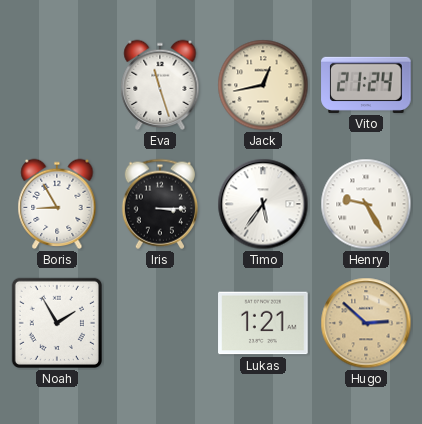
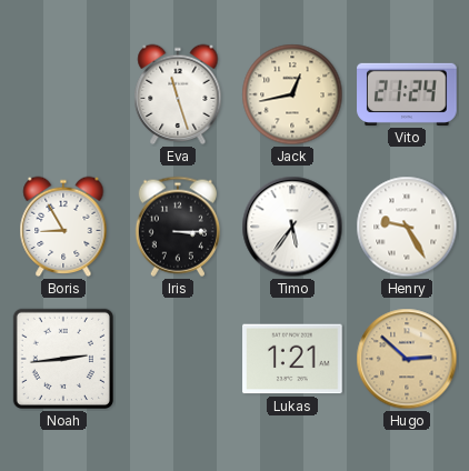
Noah: 1:55 -> 2:44
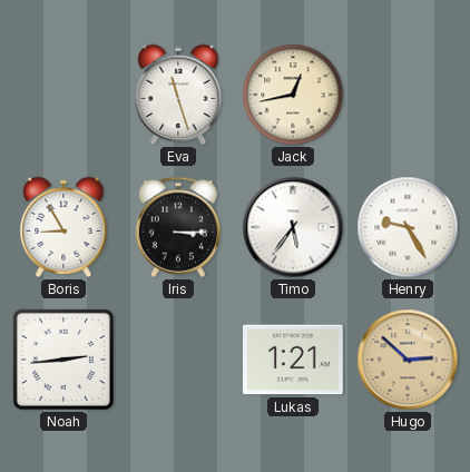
Vito: 21:24 -> none
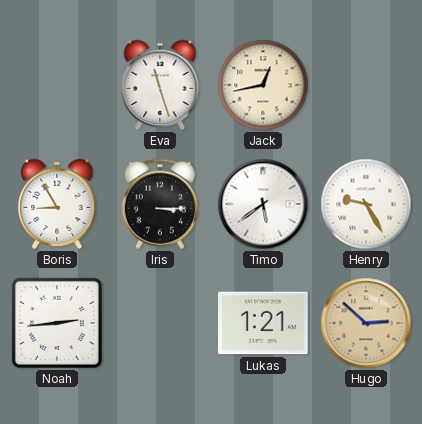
Timo: 5:36 -> 5:39
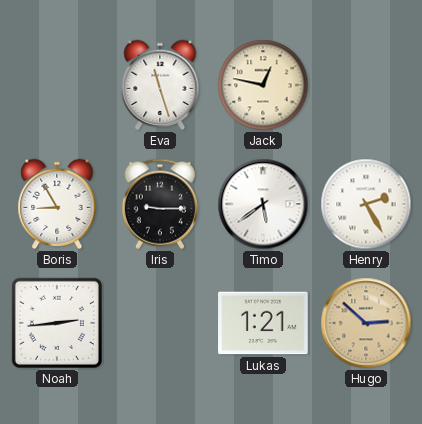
Jack: 12:43 -> 12:47
Iris: 3:15 -> 9:15
Henry: 9:25 -> 2:25
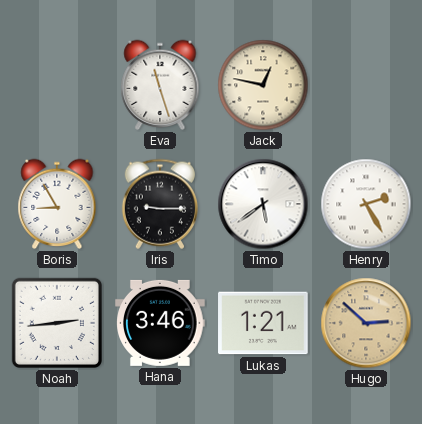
Hana: none -> 3:46
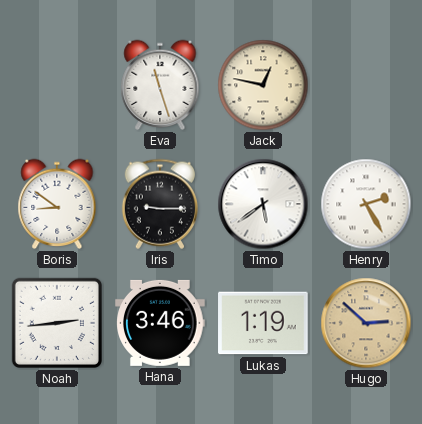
Boris: 8:55 -> 8:51
Lukas: 1:21 -> 1:19
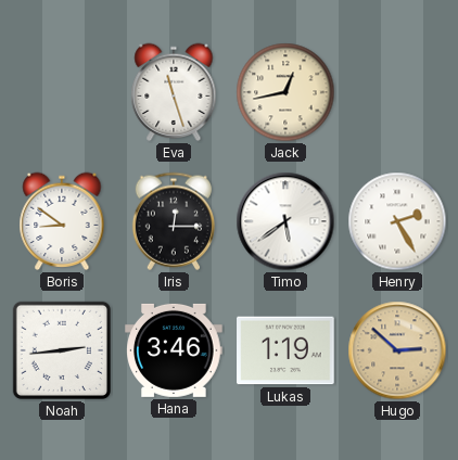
Jack: 12:47 -> 12:43
Iris: 9:15 -> 12:15
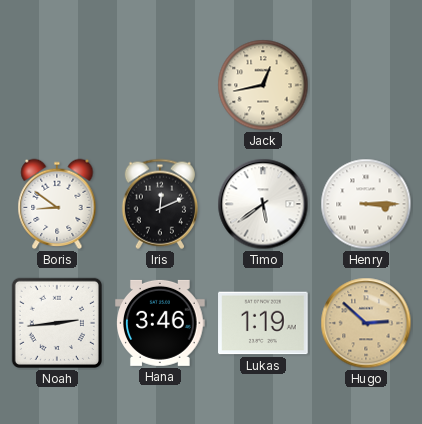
Eva: 11:27 -> none
Iris: 12:15 -> 12:11
Henry: 2:25 -> 3:15
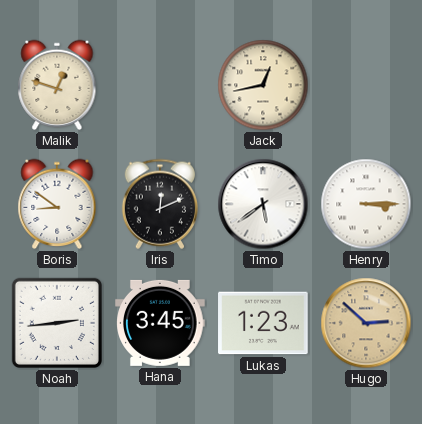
Malik: none -> 12:48
Hana: 3:46 -> 3:45
Lukas: 1:19 -> 1:23
